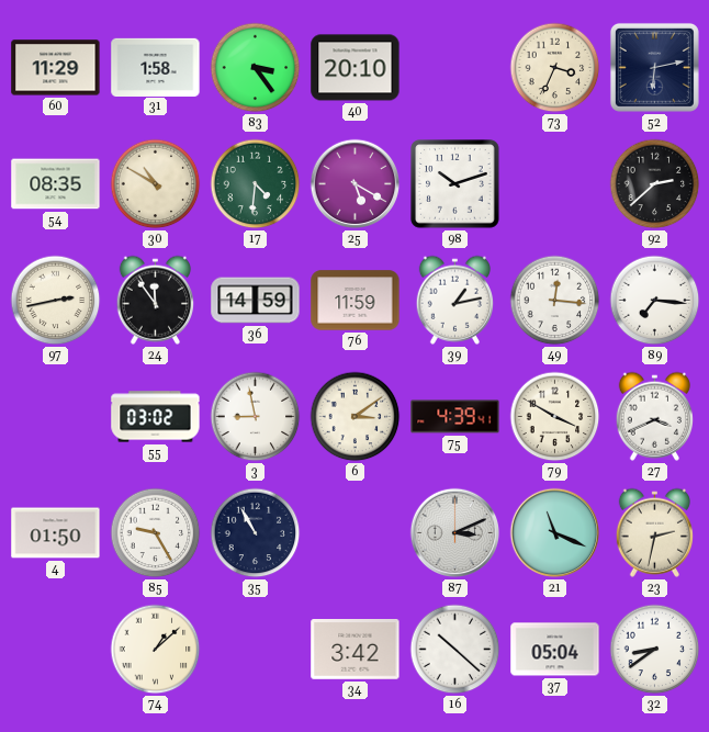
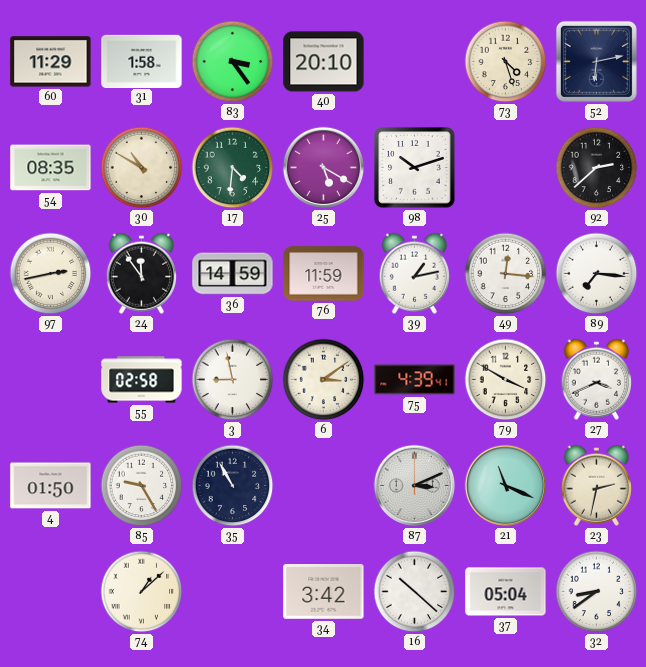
73: 3:34 -> 4:27
55: 03:02 -> 02:58
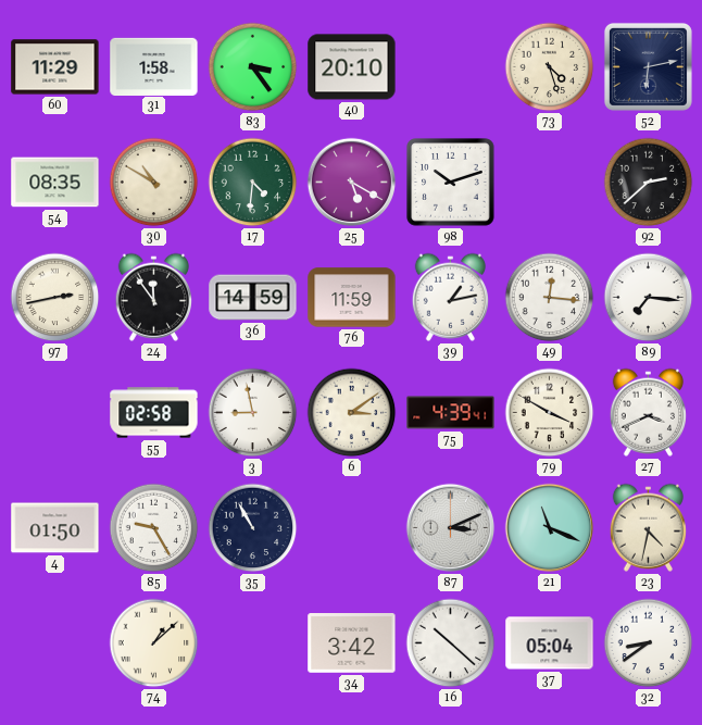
23: 2:32 -> 4:32
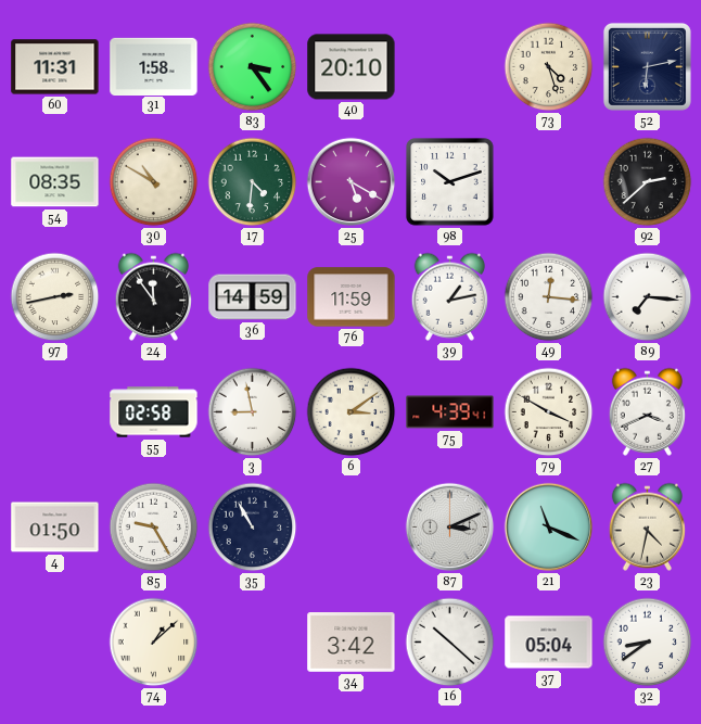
60: 11:29 -> 11:31
